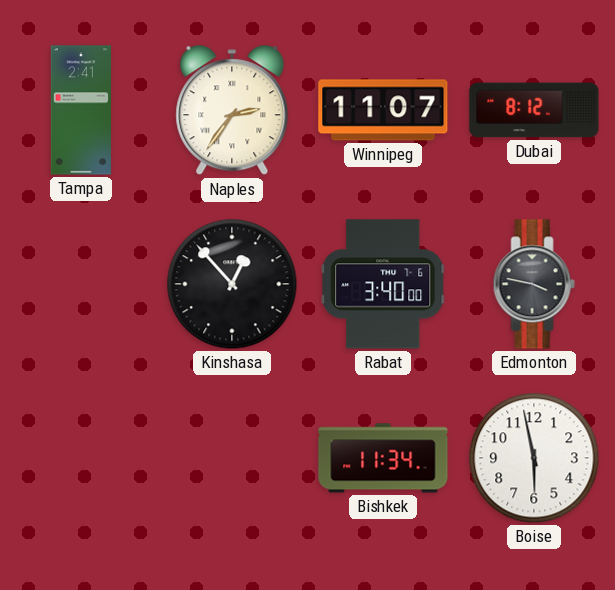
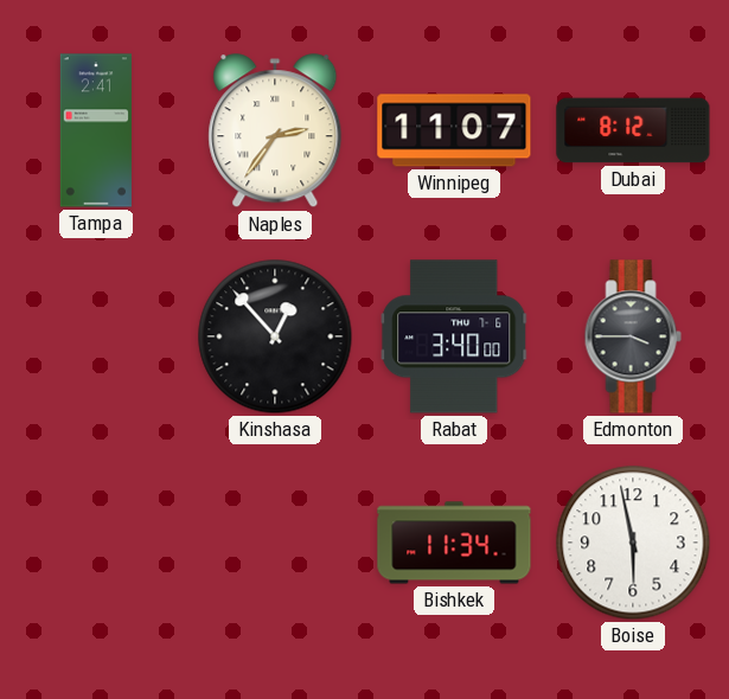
Edmonton: 3:47 -> 3:45
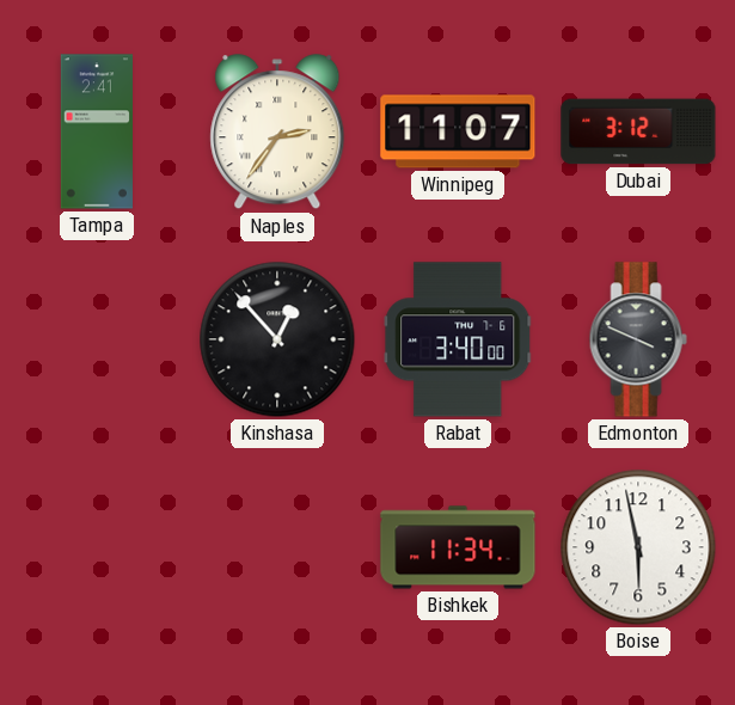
Dubai: 8:12 -> 3:12
Edmonton: 3:45 -> 3:49
